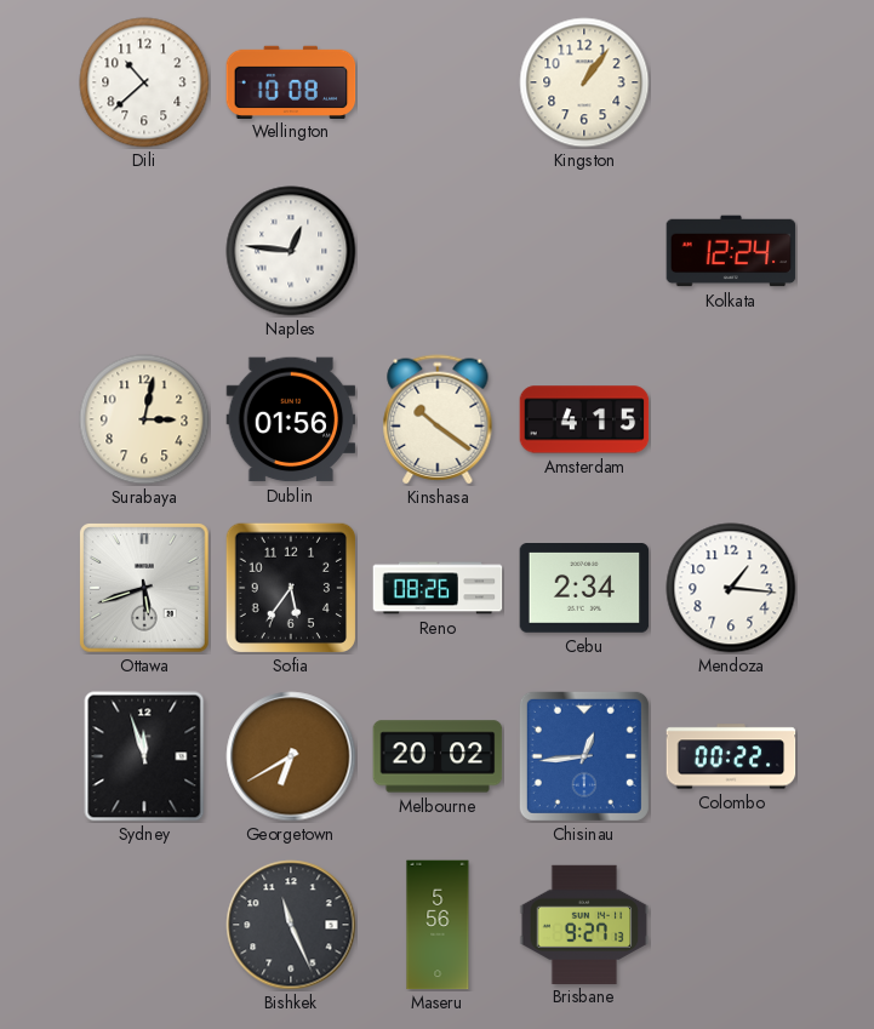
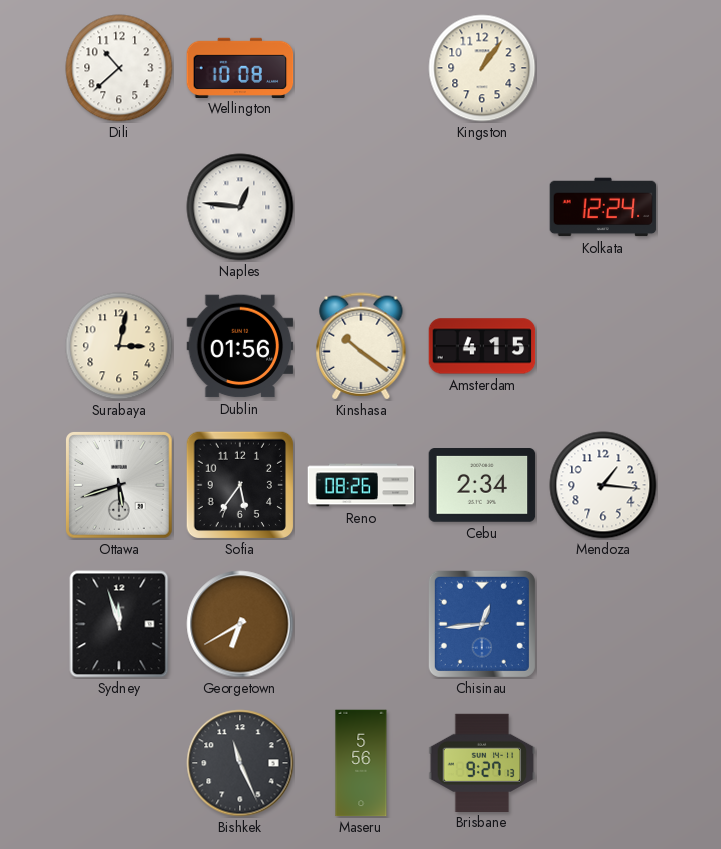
Melbourne: 20:02 -> none
Colombo: 00:22 -> none
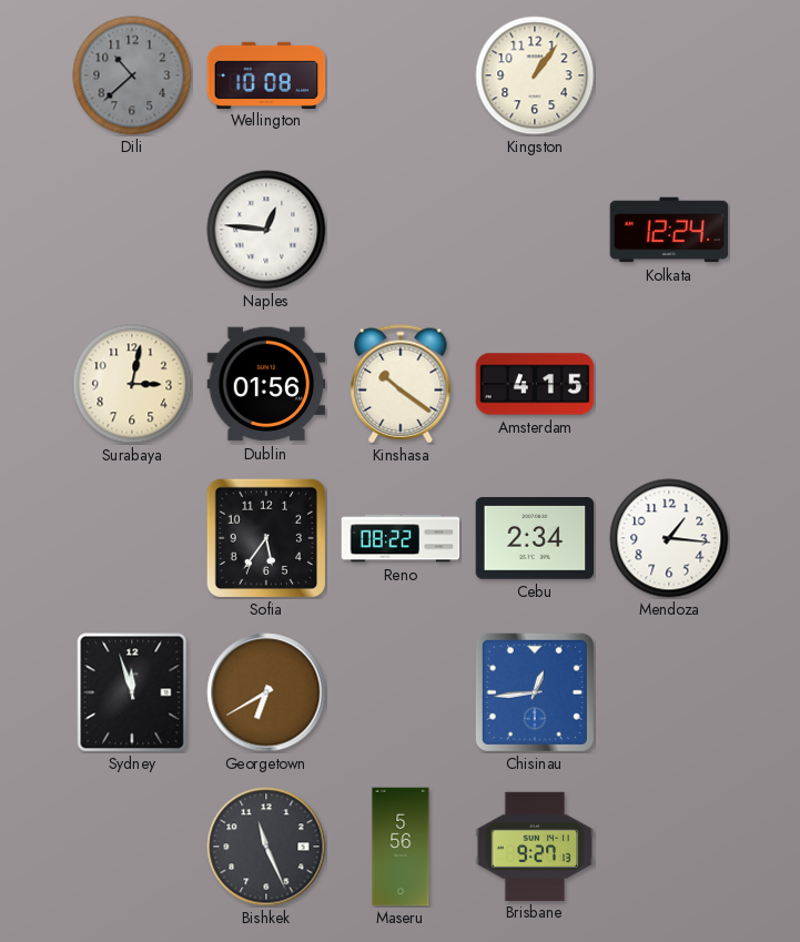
Dili dial: white -> grey
Ottawa: 5:42 -> none
Reno: 08:26 -> 08:22
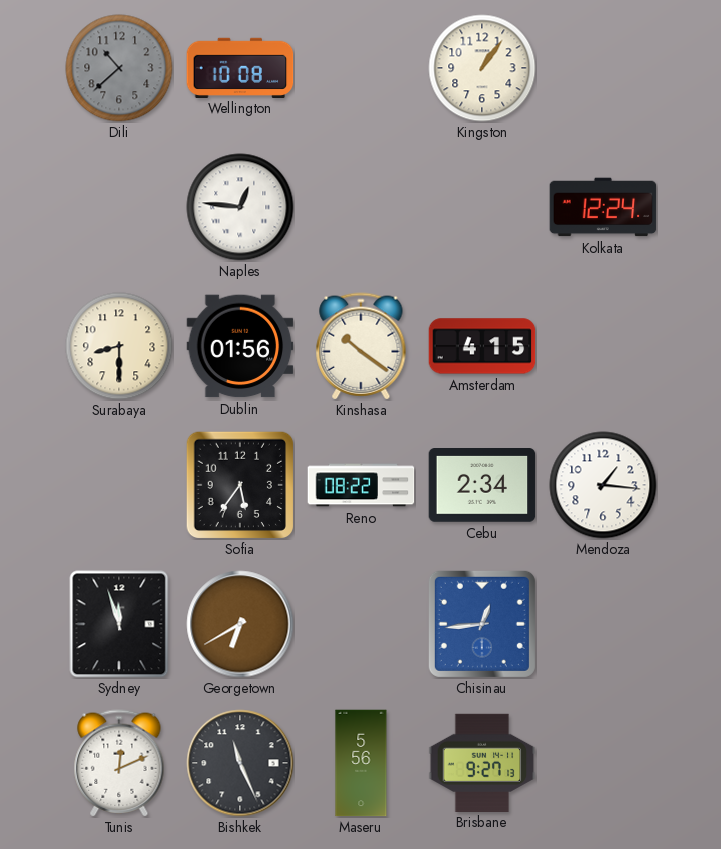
Surabaya: 3:02 -> 8:30
Tunis: none -> 12:11
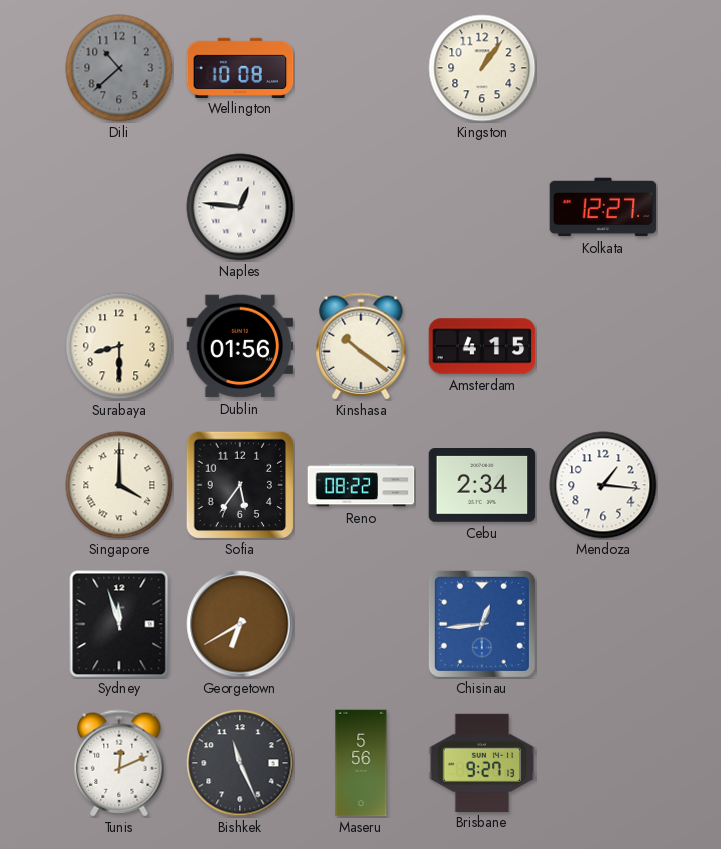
Kolkata: 12:24 -> 12:27
Singapore: none -> 4:00
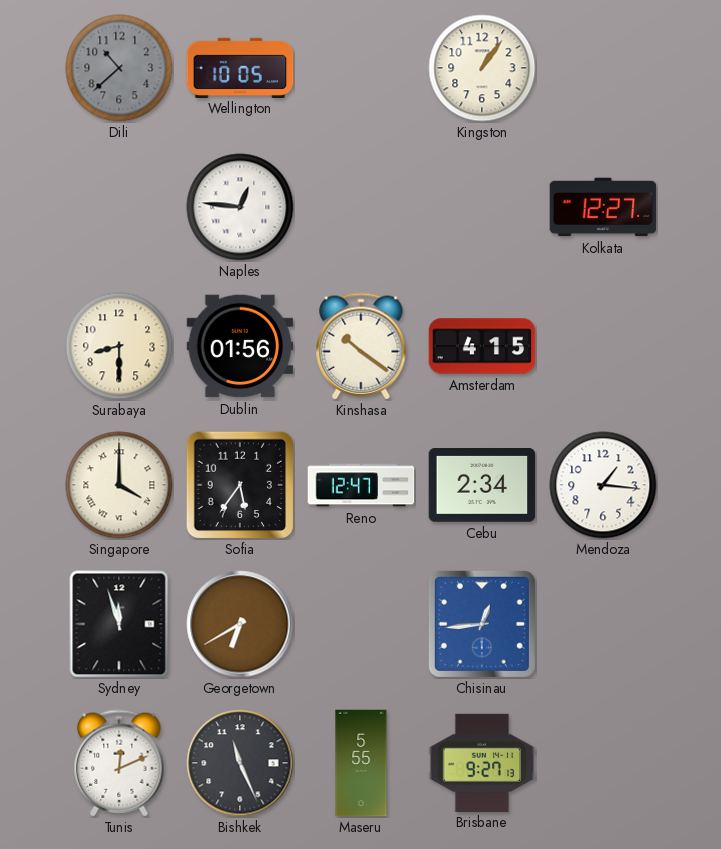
Wellington: 10:08 -> 10:05
Reno: 08:22 -> 12:47
Maseru: 5:56 -> 5:55
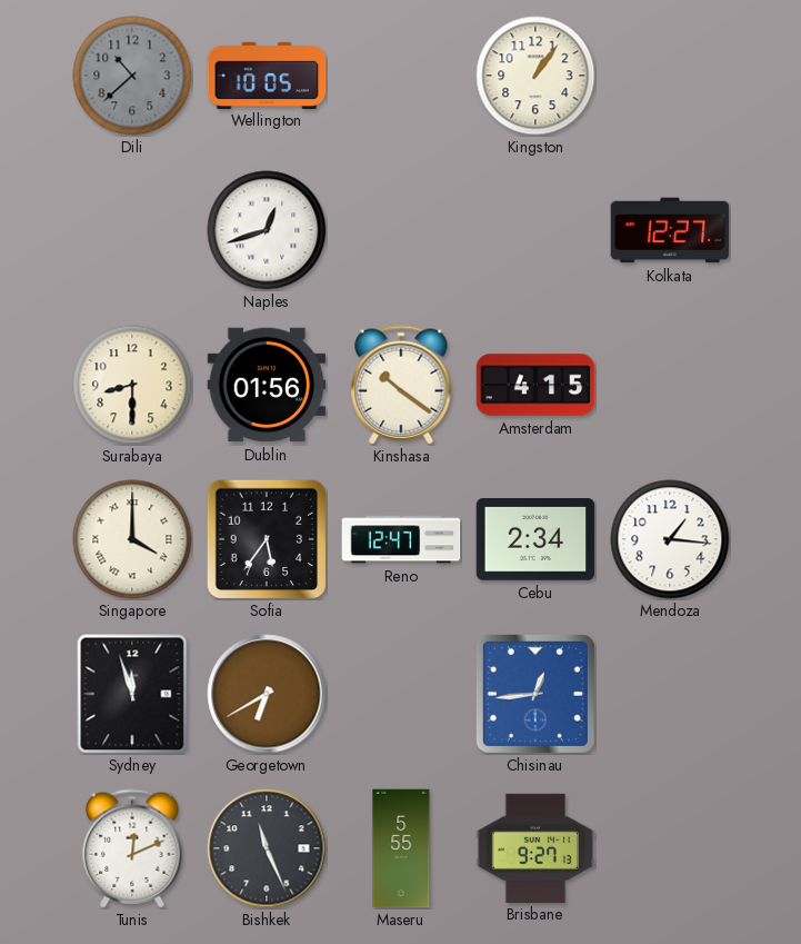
Naples: 12:46 -> 12:42
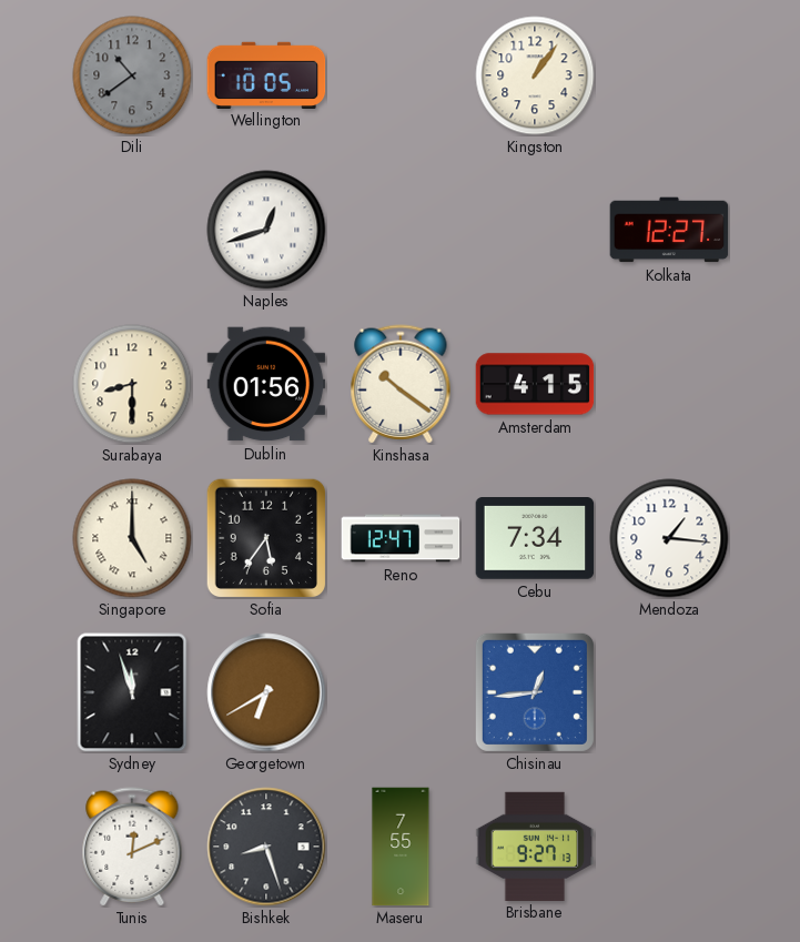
Dili: 10:38 -> 10:39
Singapore: 4:00 -> 5:00
Cebu: 2:34 -> 7:34
Bishkek: 11:26 -> 8:27
Maseru: 5:55 -> 7:55
